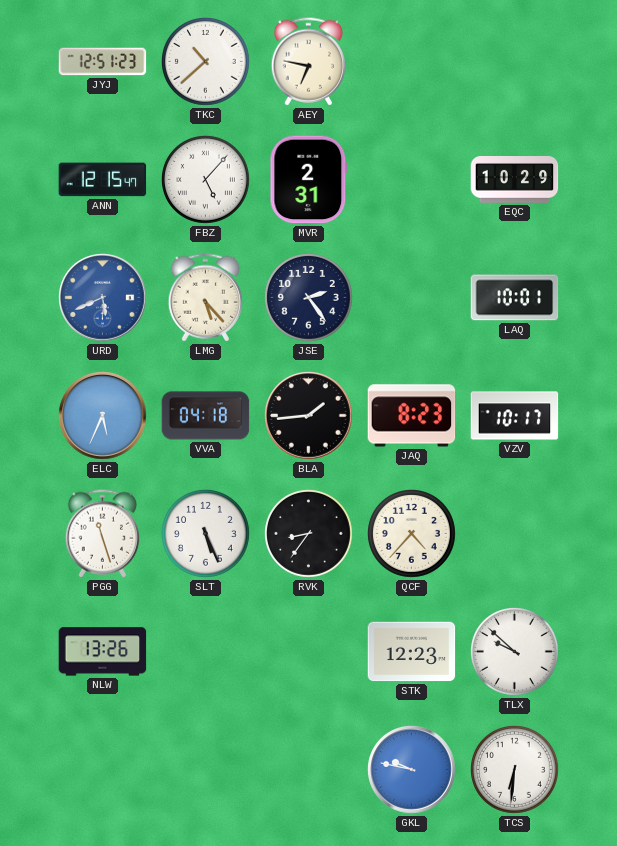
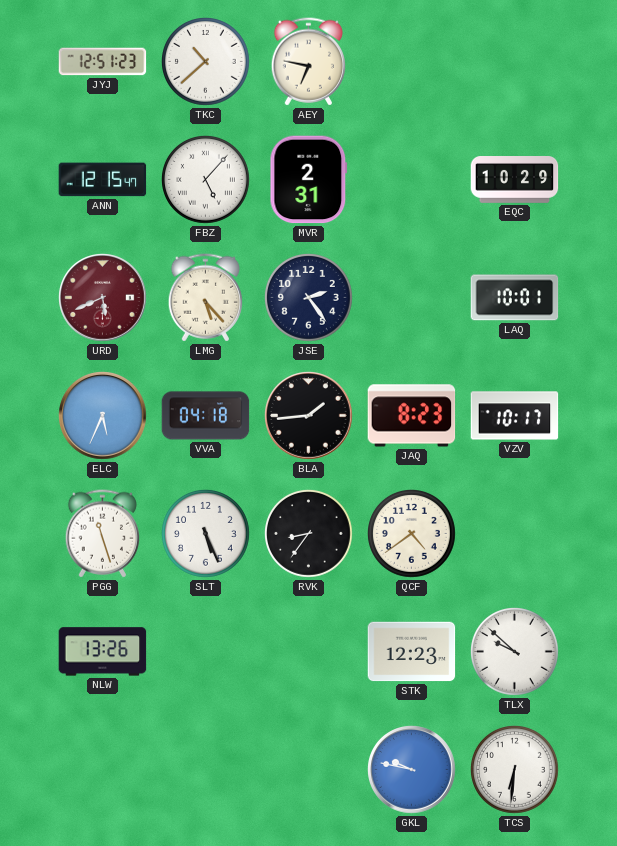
URD dial: blue -> burgundy
QCF: 4:37 -> 4:39
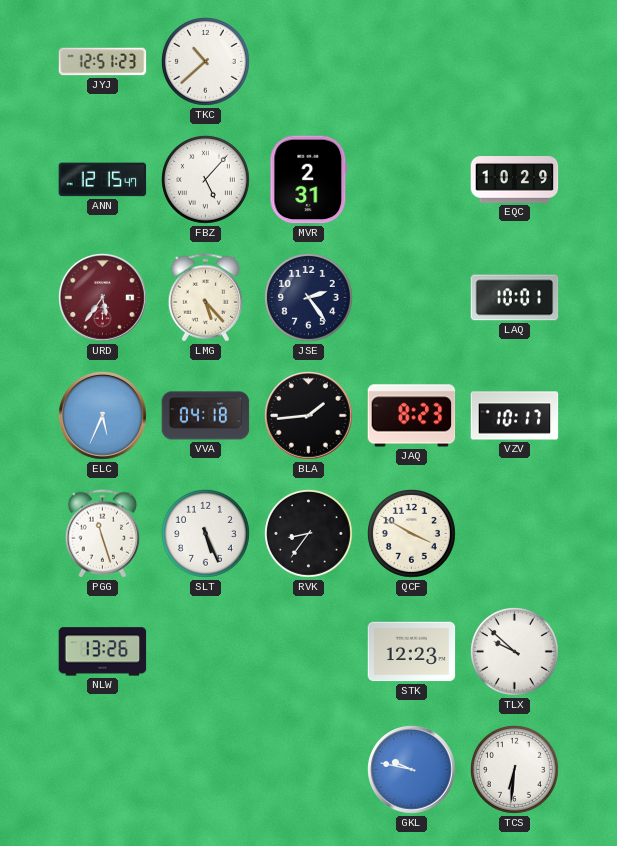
AEY: 6:47 -> none
URD: 5:41 -> 5:36
QCF: 4:39 -> 3:50
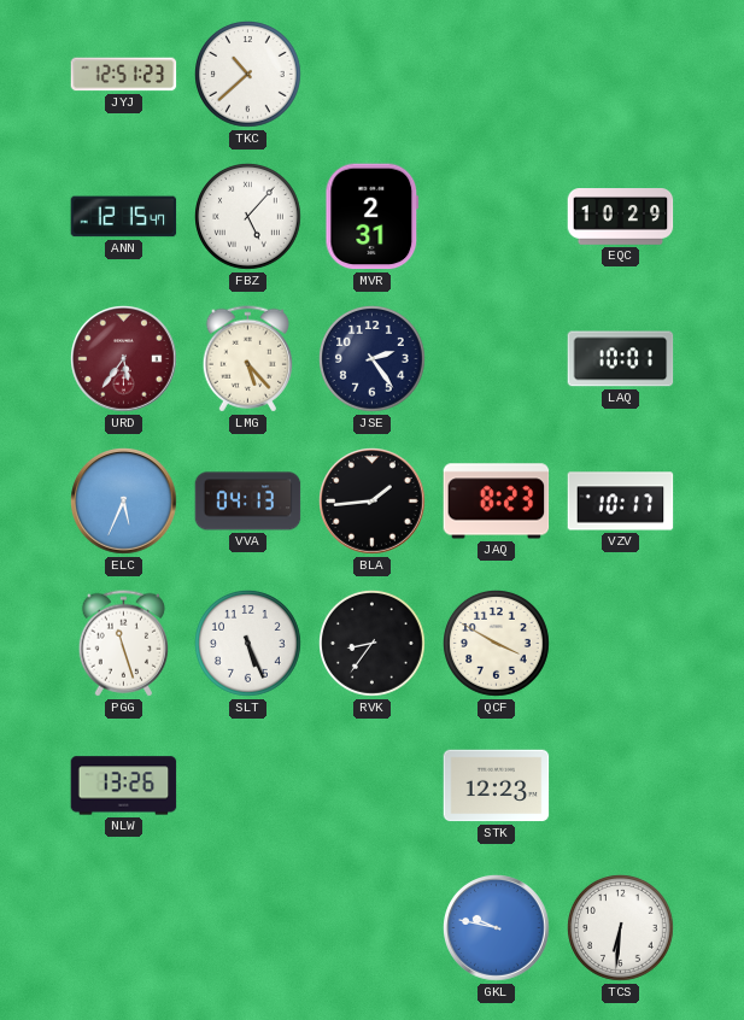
VVA: 04:18 -> 04:13
TLX: 9:52 -> none
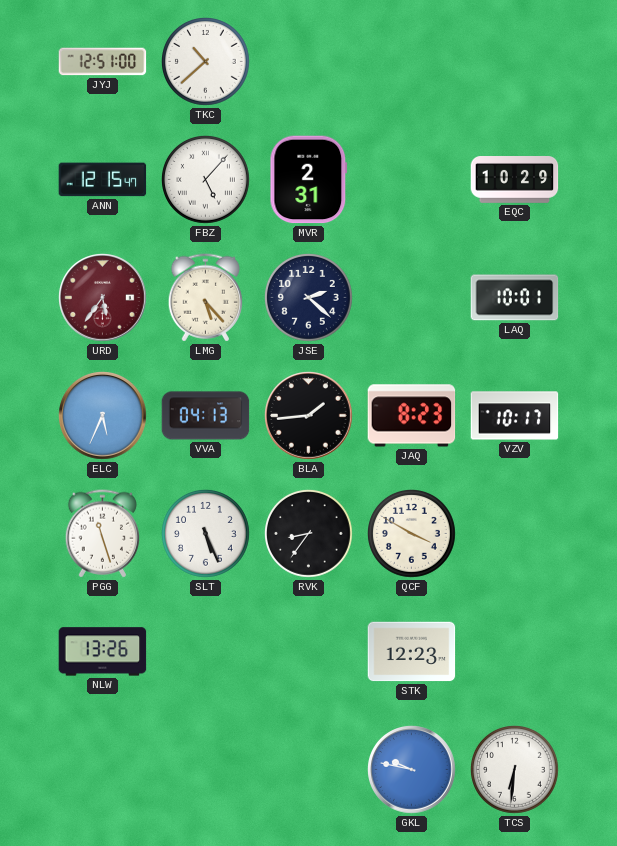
JYJ: 12:51:23 -> 12:51:00
JSE: 2:24 -> 2:22
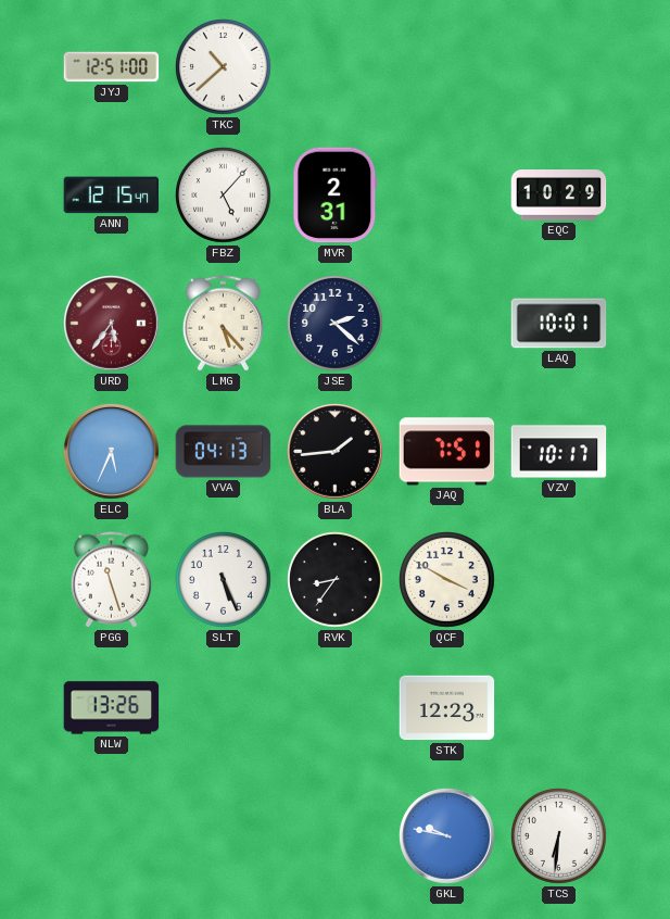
JAQ: 8:23 -> 7:51
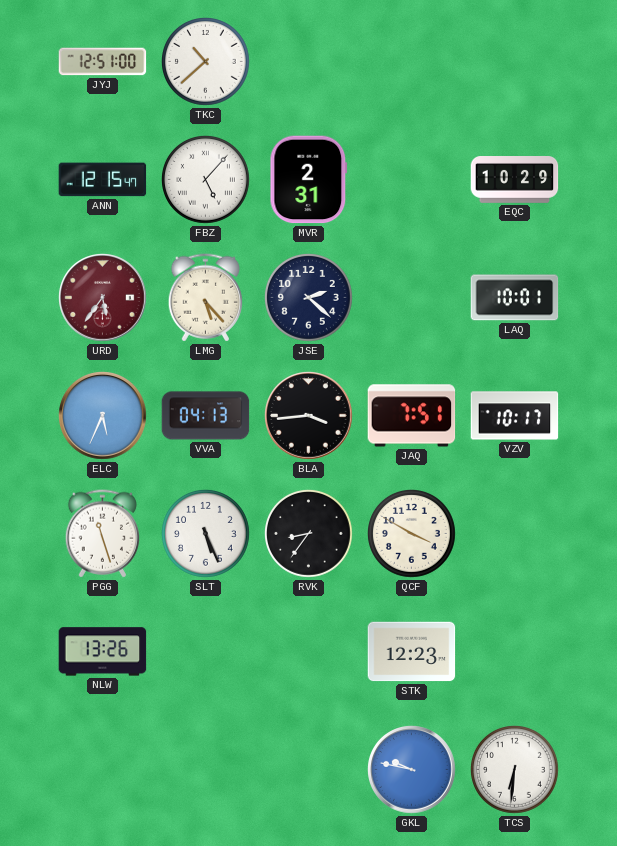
BLA: 1:44 -> 3:44
